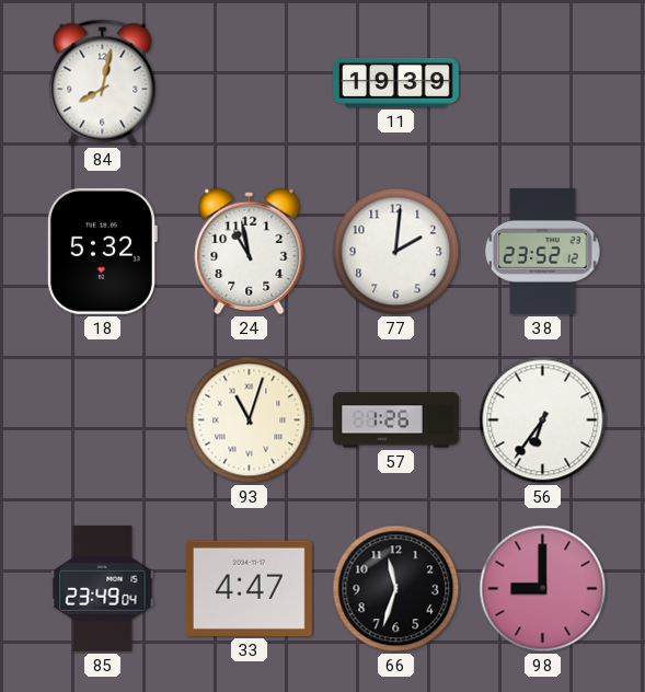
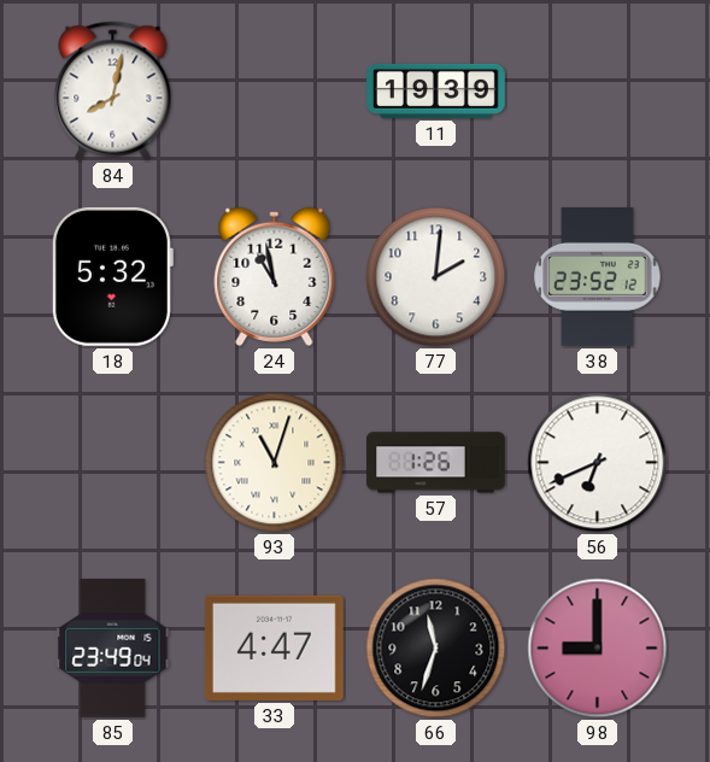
56: 6:36 -> 6:41
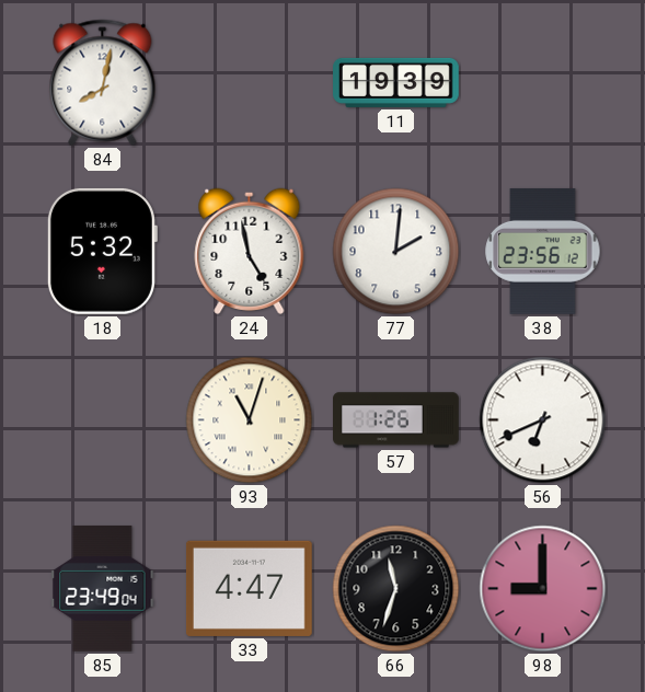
24: 10:58 -> 4:58
38: 23:52 -> 23:56
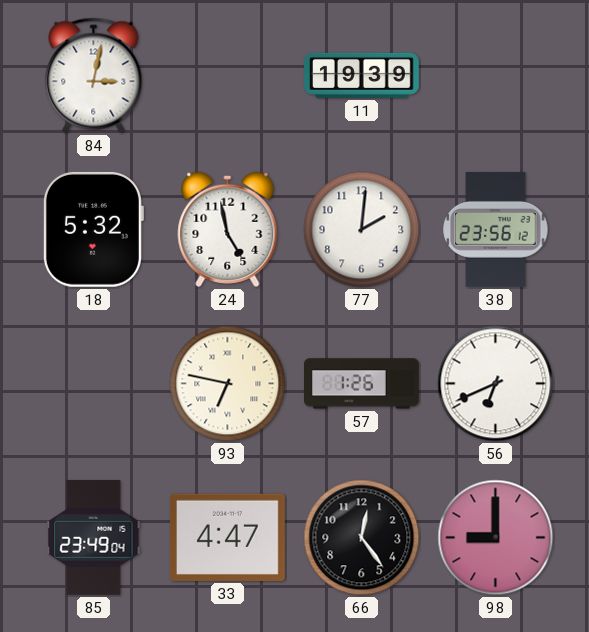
84: 8:02 -> 3:02
93: 11:03 -> 6:47
66: 11:33 -> 12:24
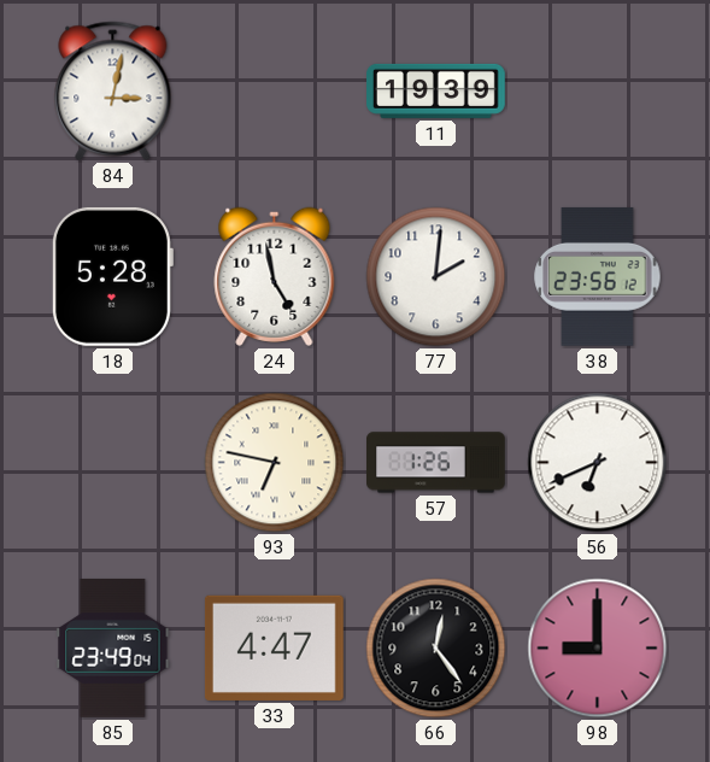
18: 5:32 -> 5:28
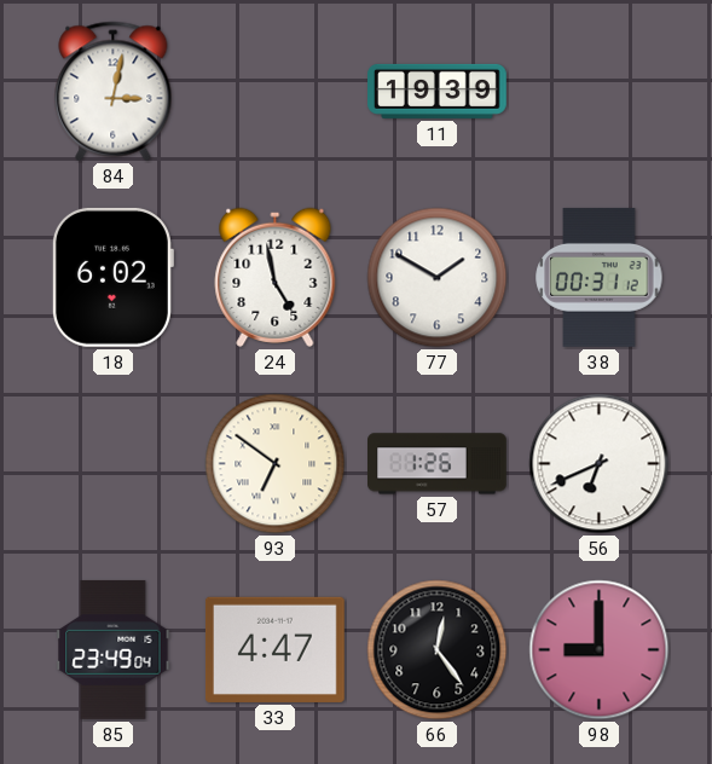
18: 5:28 -> 6:02
77: 2:01 -> 1:50
38: 23:56 -> 00:31
93: 6:47 -> 6:51
